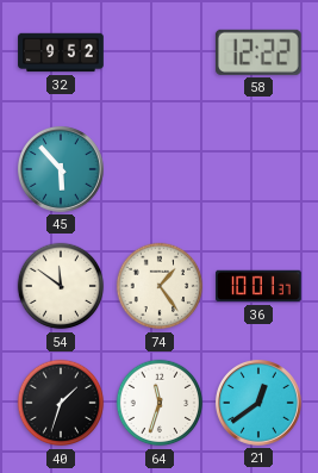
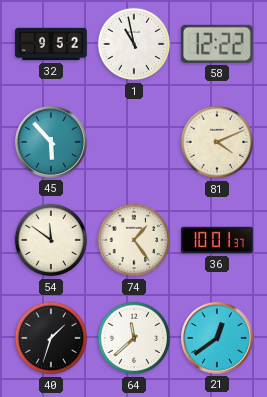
1: none -> 10:58
81: none -> 4:11
64: 11:33 -> 11:38
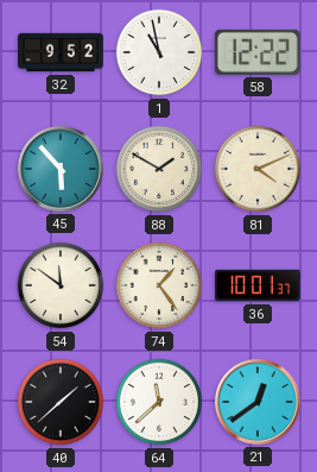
88: none -> 1:50
40: 1:33 -> 1:38
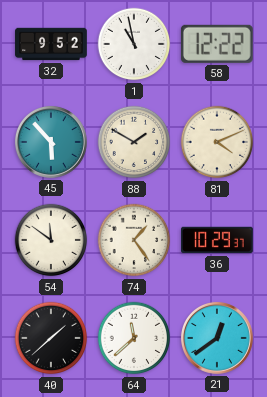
36: 10:01 -> 10:29
